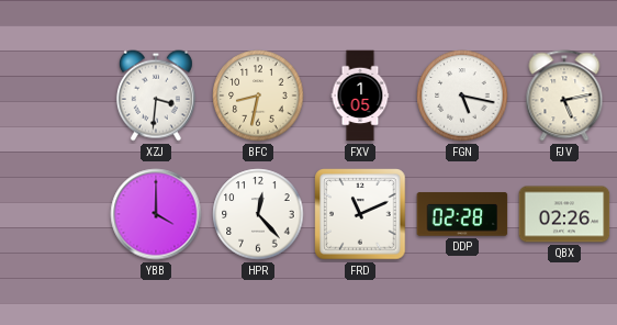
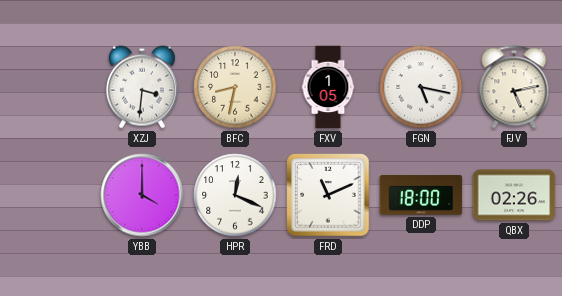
HPR: 12:23 -> 12:19
DDP: 02:28 -> 18:00
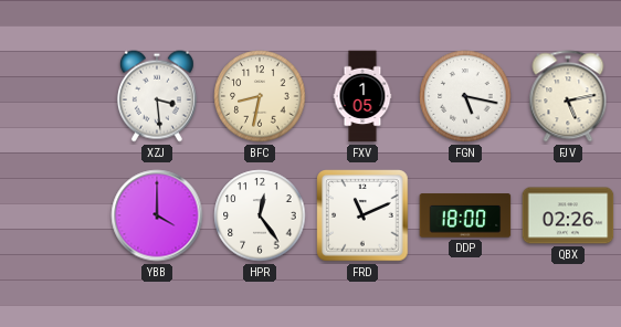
XZJ: 3:31 -> 3:29
HPR: 12:19 -> 12:24
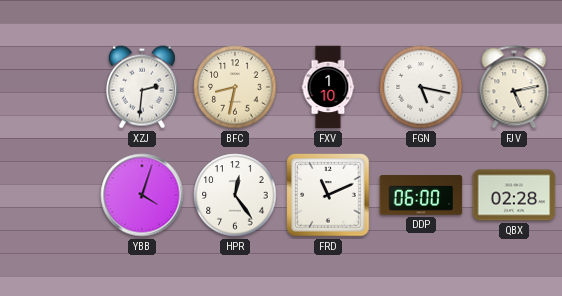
XZJ: 3:29 -> 2:31
FXV: 1:05 -> 1:10
YBB: 4:00 -> 4:03
DDP: 18:00 -> 06:00
QBX: 02:26 -> 02:28
